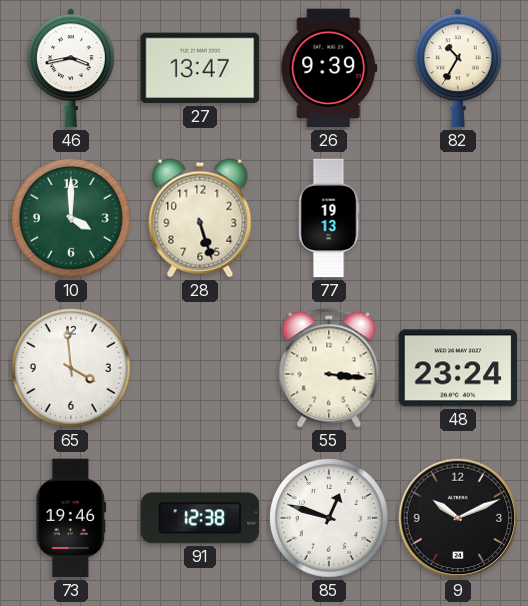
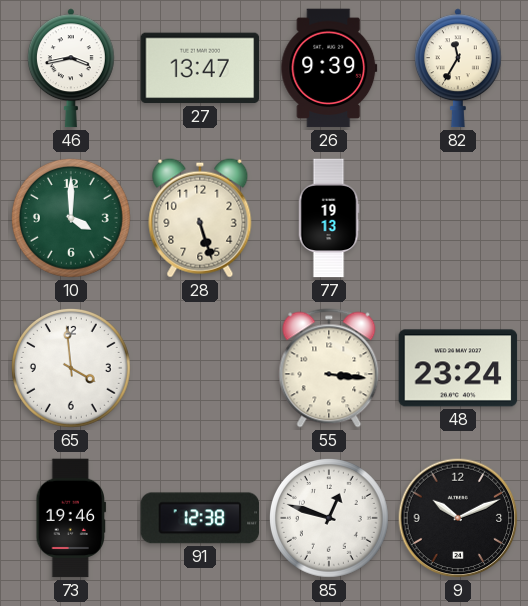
82: 10:35 -> 11:35
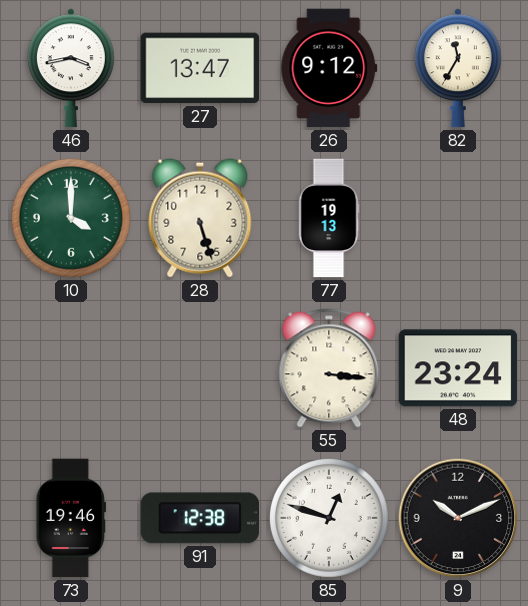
26: 9:39 -> 9:12
65: 3:59 -> none
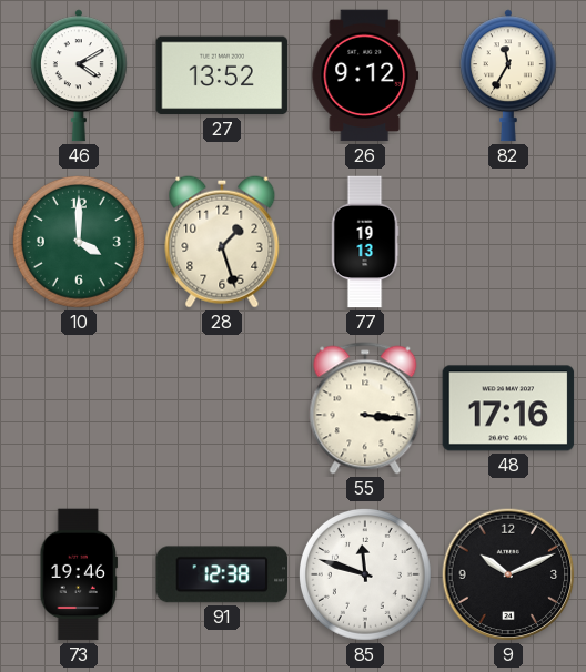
46: 3:43 -> 4:10
27: 13:47 -> 13:52
28: 5:27 -> 1:27
48: 23:24 -> 17:16
85: 12:48 -> 11:48
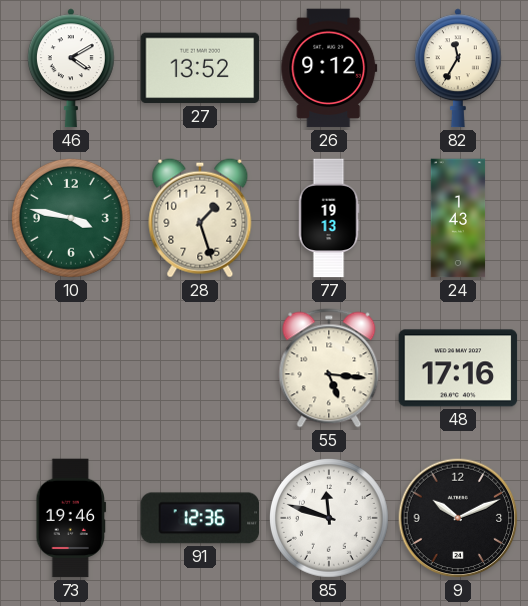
10: 4:00 -> 3:47
24: none -> 1:43
55: 3:16 -> 5:16
91: 12:38 -> 12:36
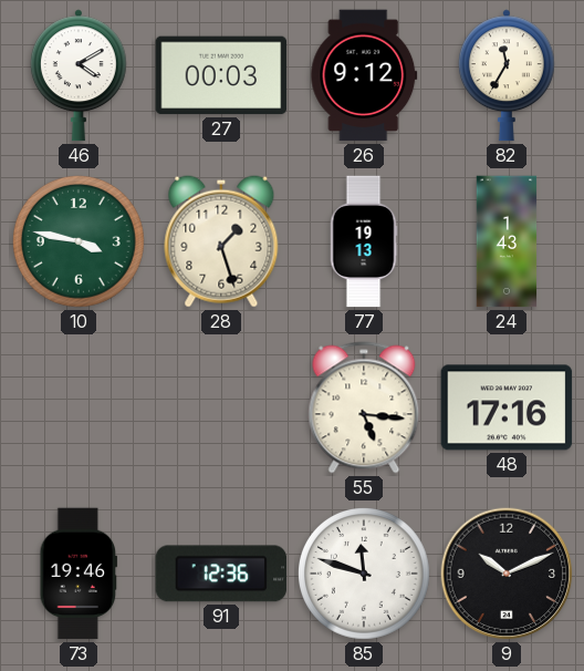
27: 13:52 -> 00:03
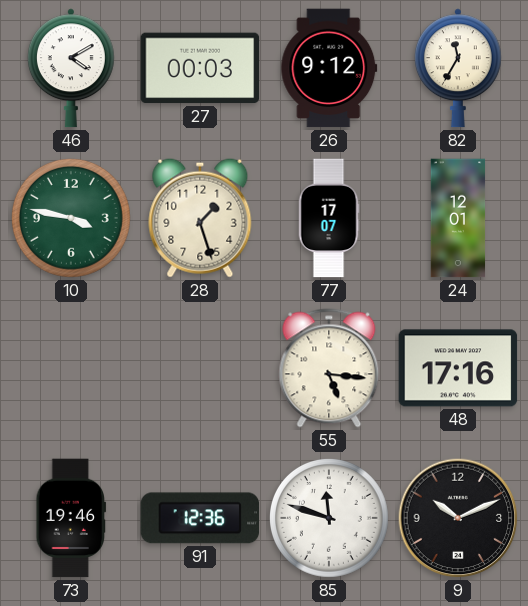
77: 19:13 -> 17:07
24: 1:43 -> 12:01
